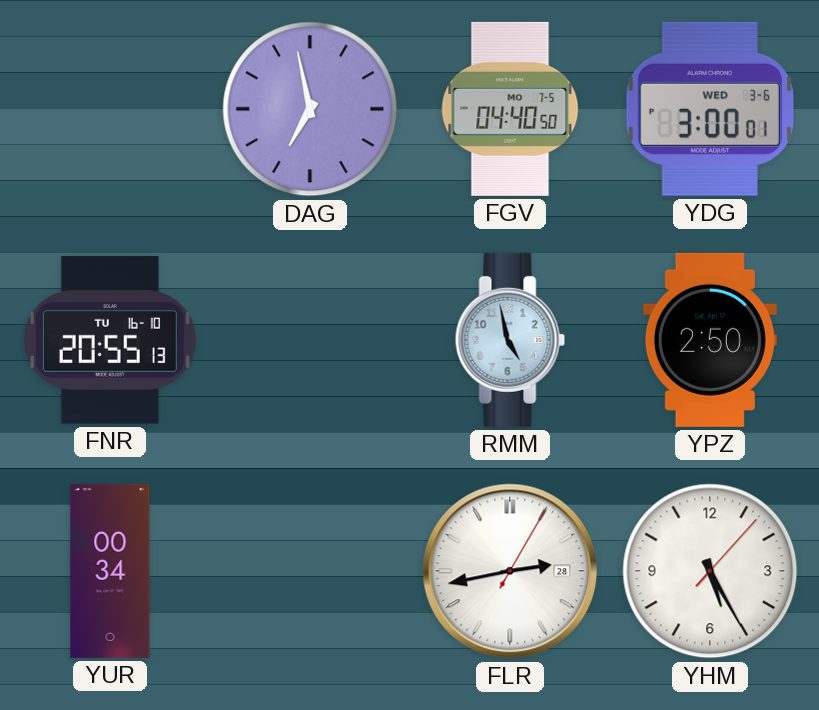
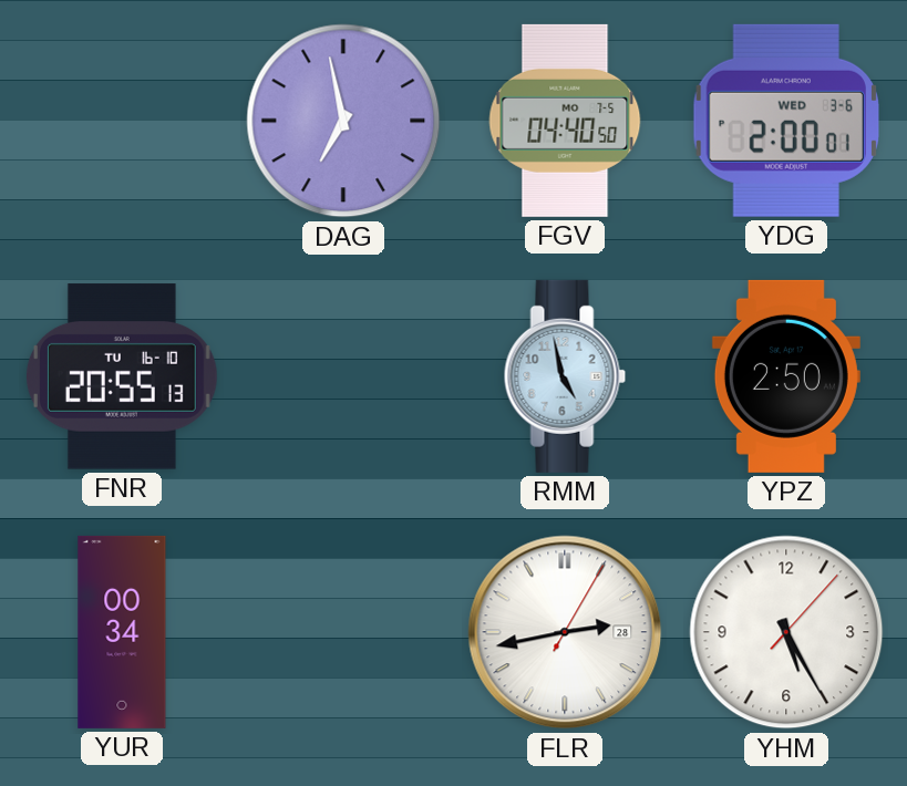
YDG: 3:00 -> 2:00
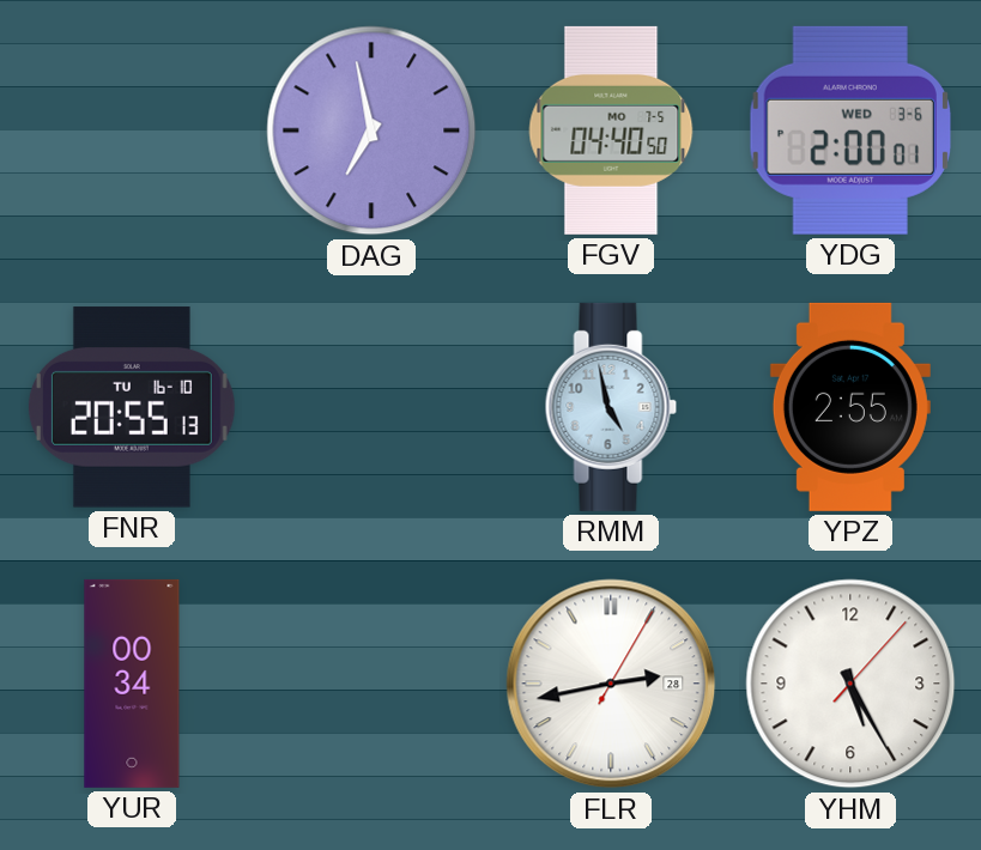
YPZ: 2:50 -> 2:55
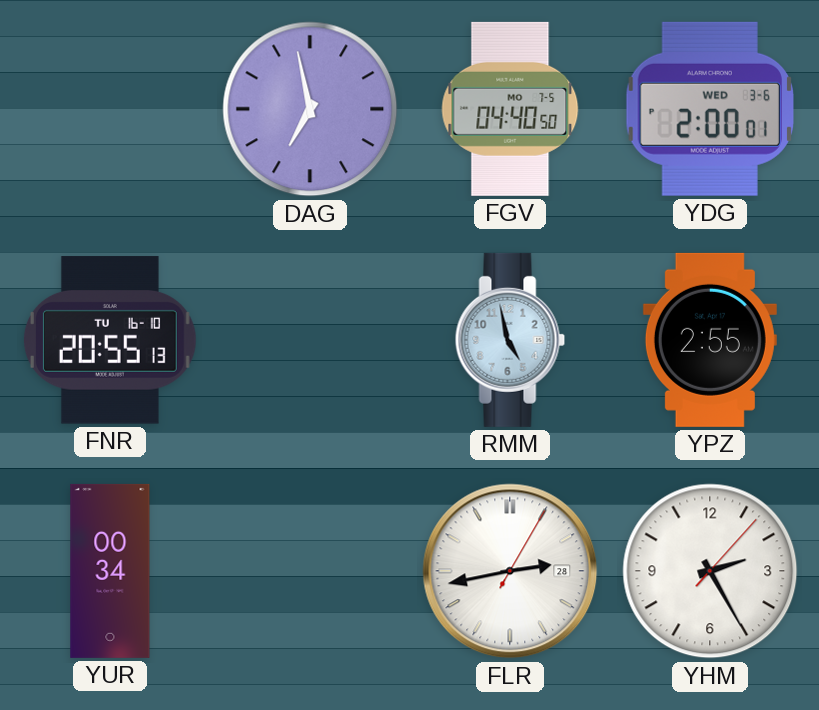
YHM: 5:25 -> 2:25
